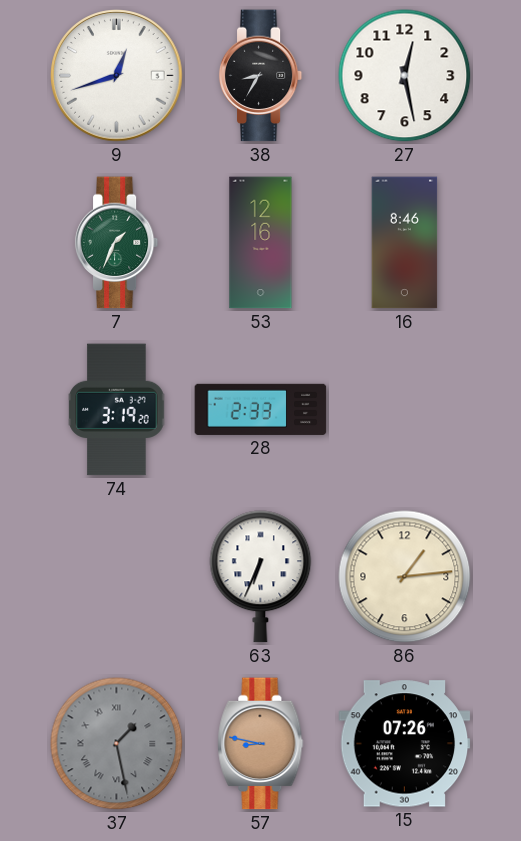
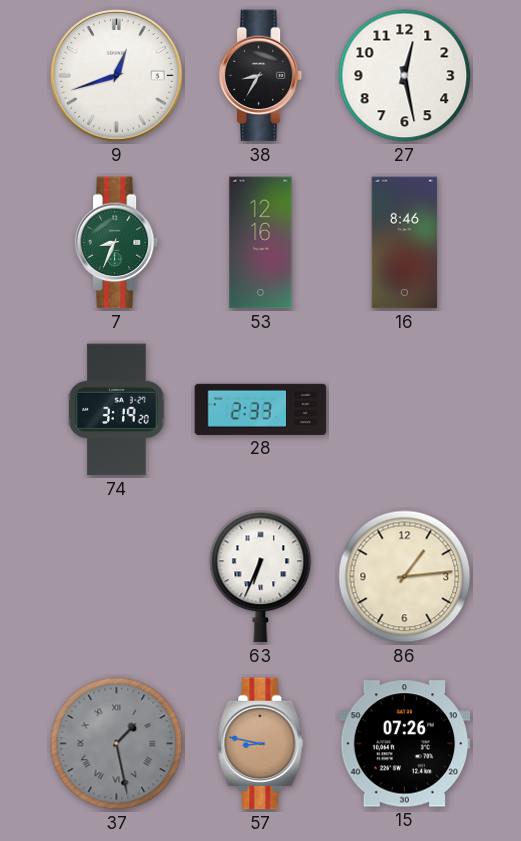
7: 1:34 -> 8:34
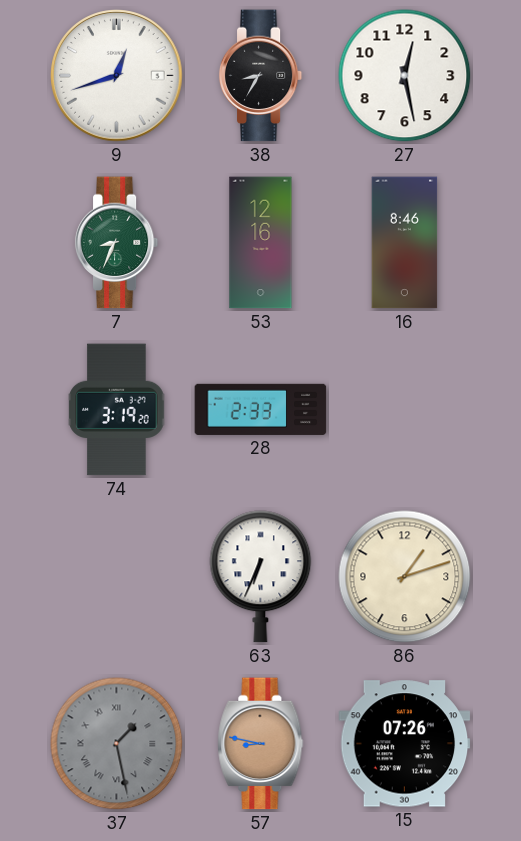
86: 1:14 -> 1:12
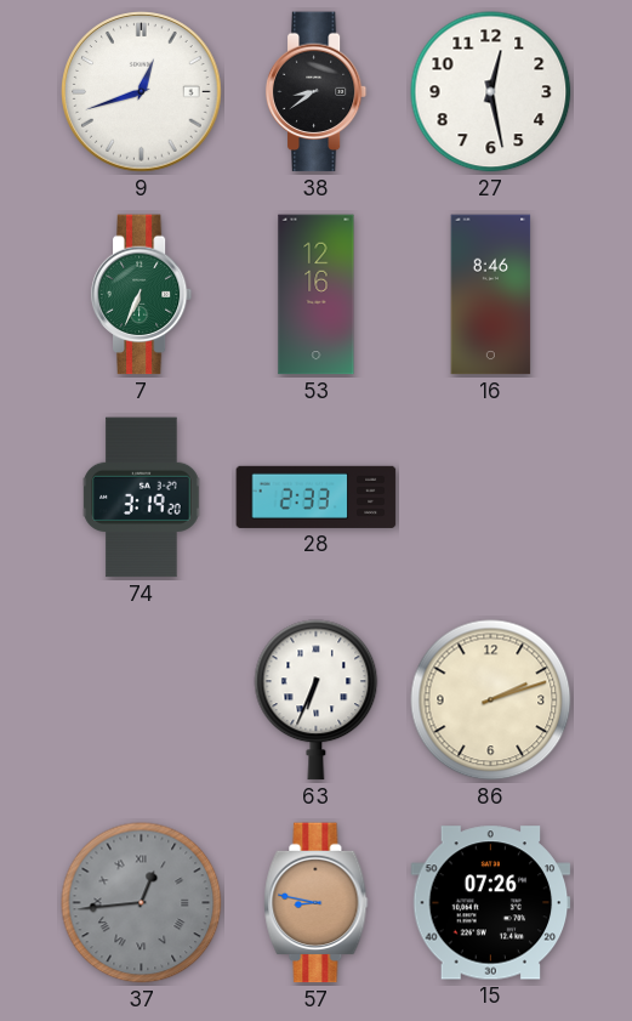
38: 8:35 -> 8:39
7: 8:34 -> 6:34
86: 1:12 -> 2:12
37: 1:28 -> 12:44
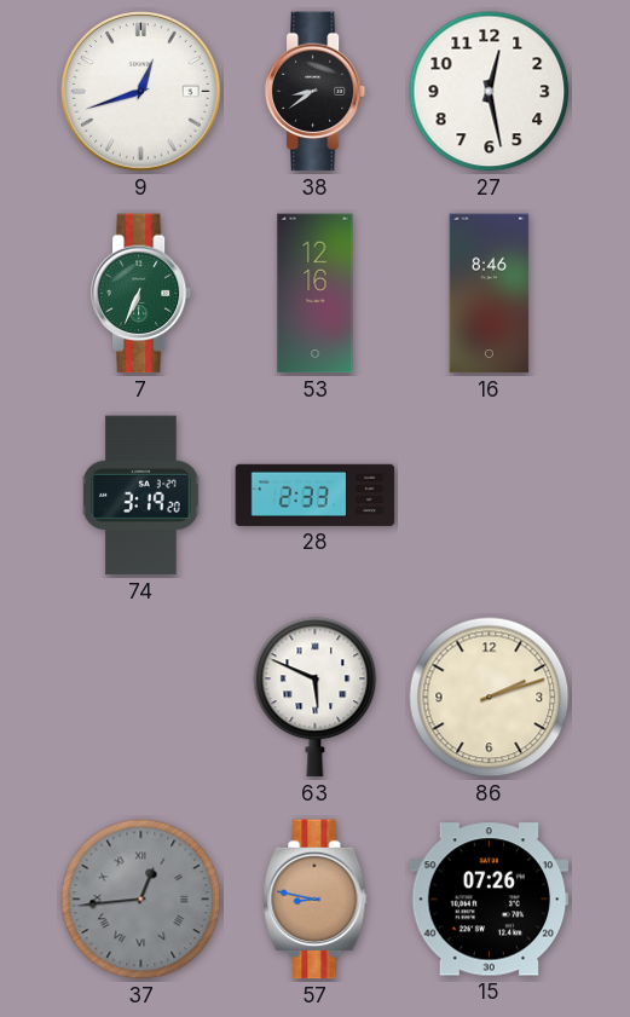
63: 6:34 -> 5:49
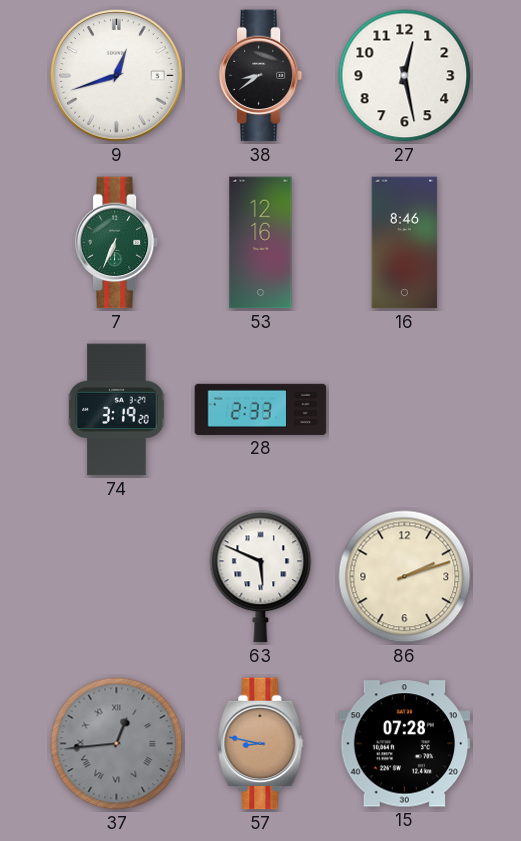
15: 07:26 -> 07:28
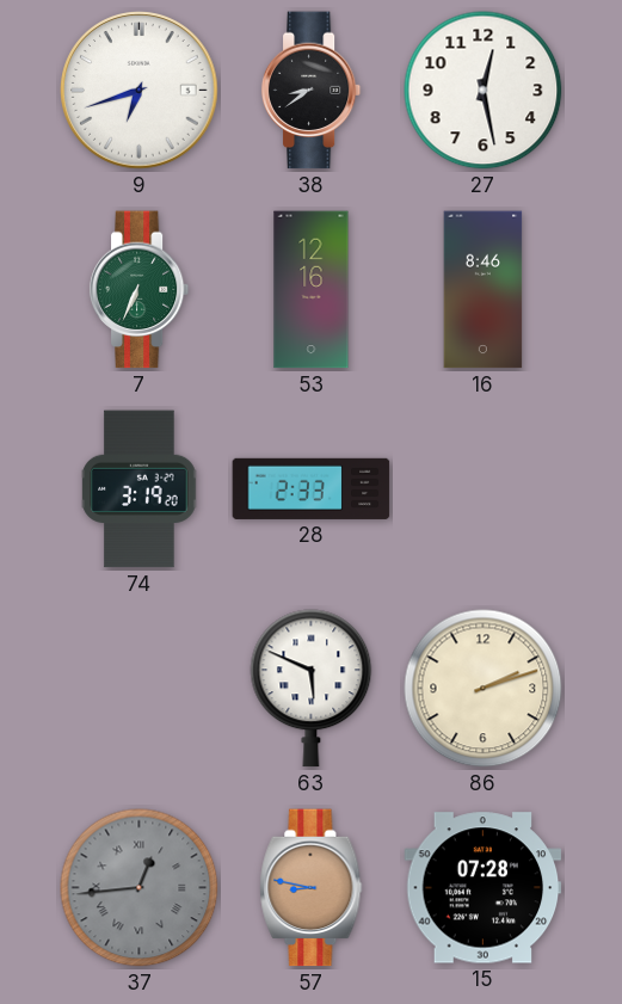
9: 12:42 -> 6:42
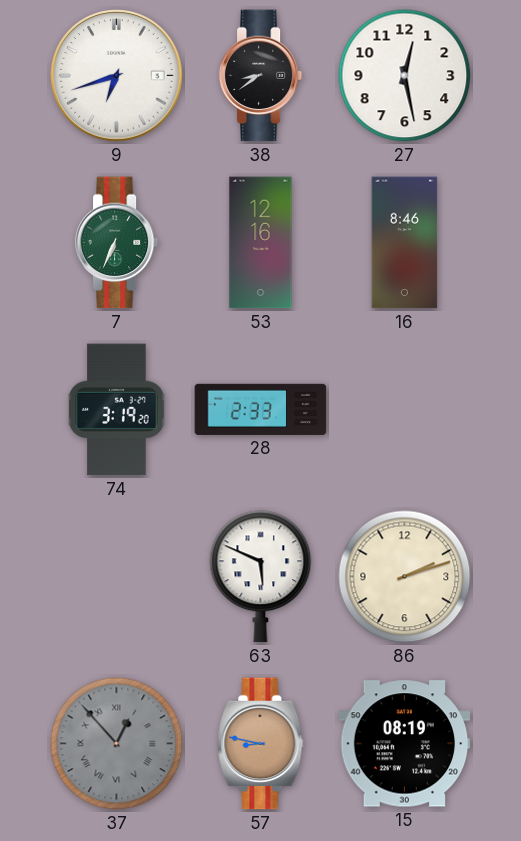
37: 12:44 -> 12:53
15: 07:28 -> 08:19
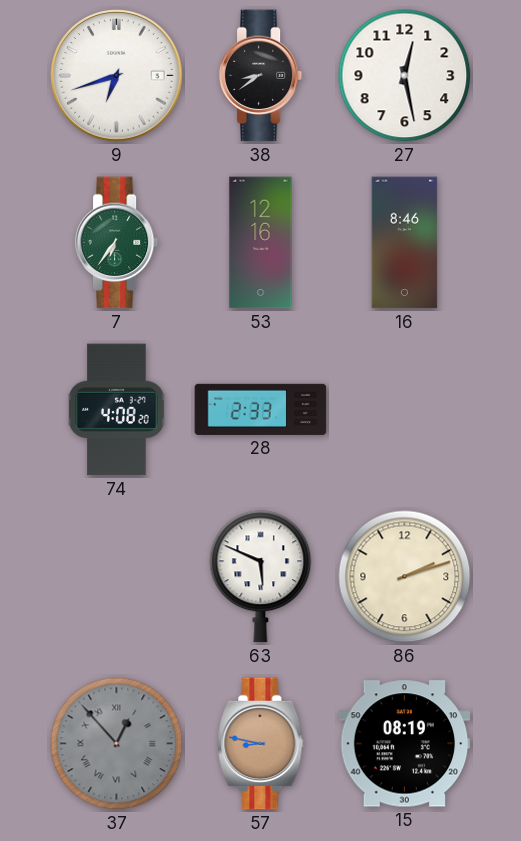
7: 6:34 -> 6:36
74: 3:19 -> 4:08
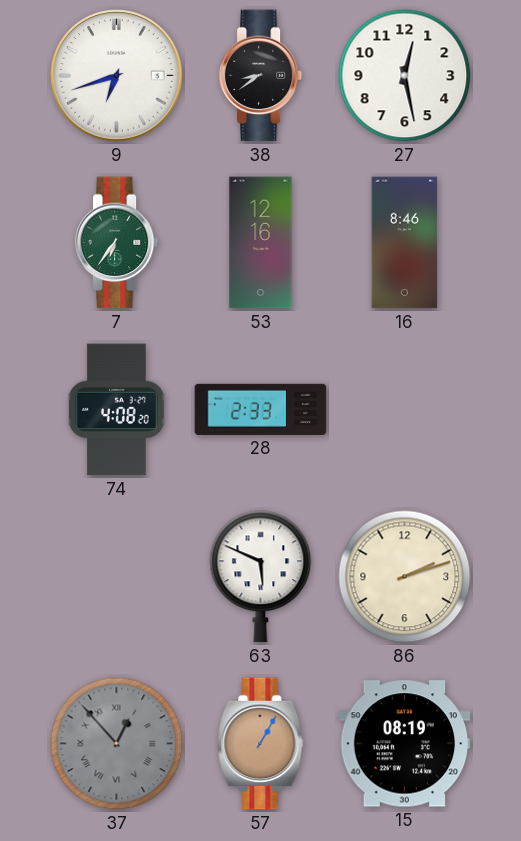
57: 8:47 -> 1:05
